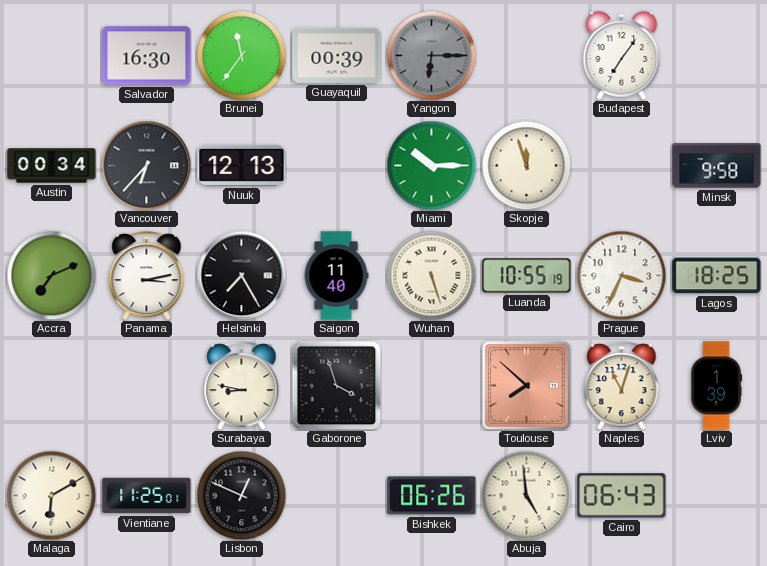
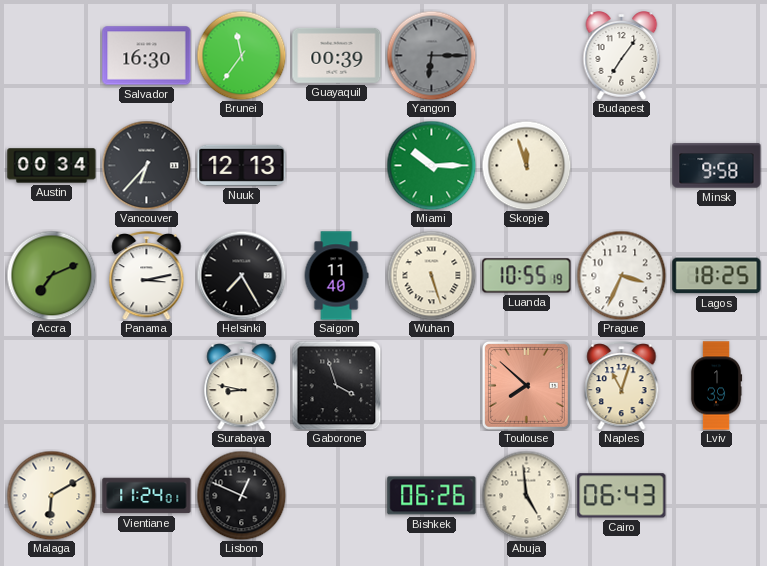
Vientiane: 11:25 -> 11:24
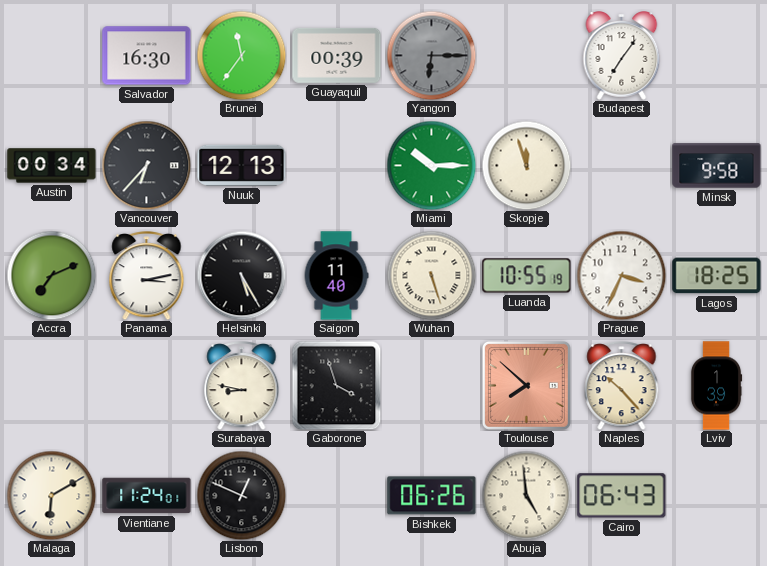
Helsinki: 7:25 -> 5:25
Naples: 11:03 -> 10:23
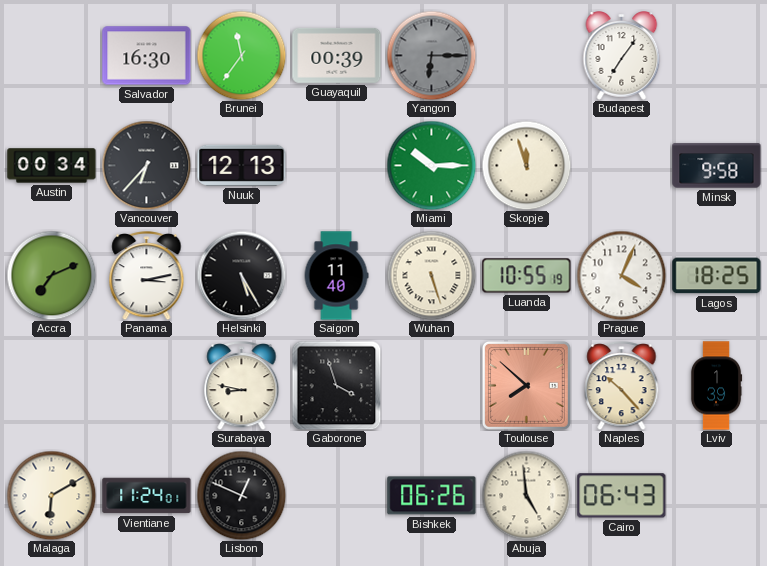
Prague: 3:34 -> 4:04
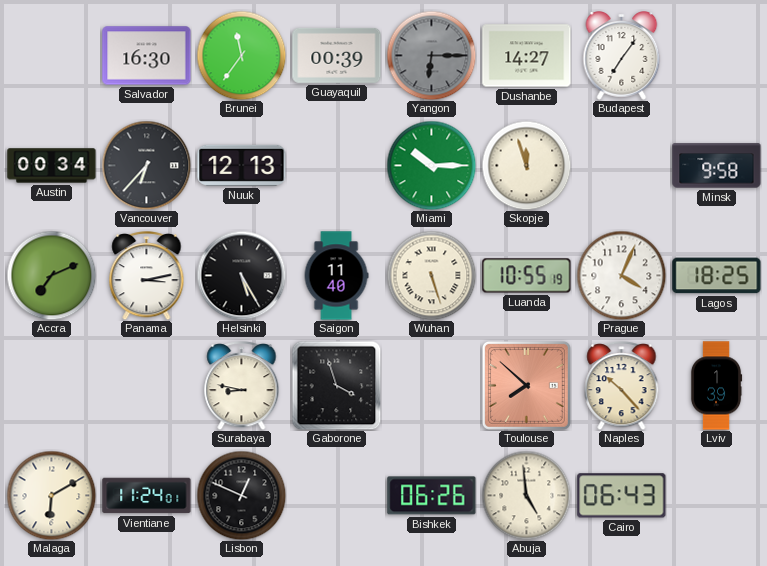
Dushanbe: none -> 14:27
